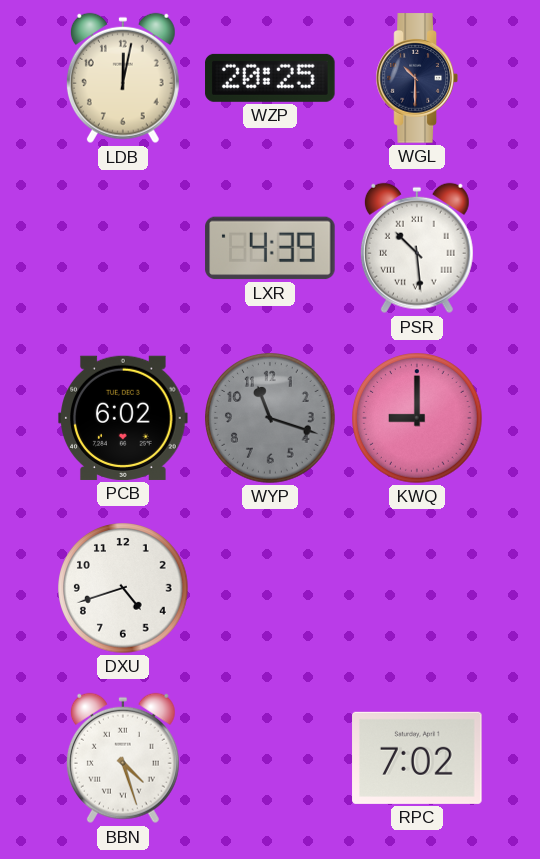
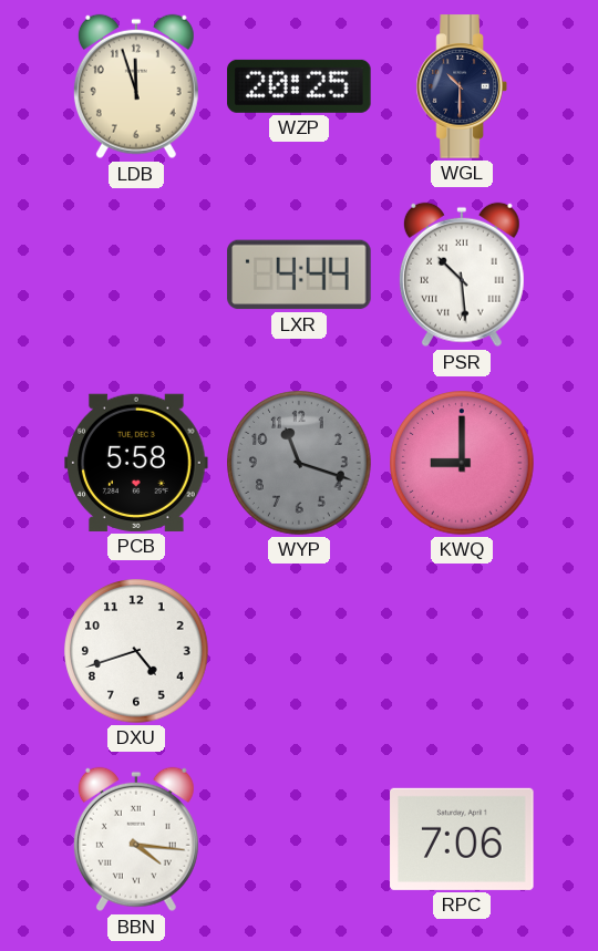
LDB: 12:02 -> 11:57
LXR: 4:39 -> 4:44
PCB: 6:02 -> 5:58
BBN: 4:27 -> 4:16
RPC: 7:02 -> 7:06
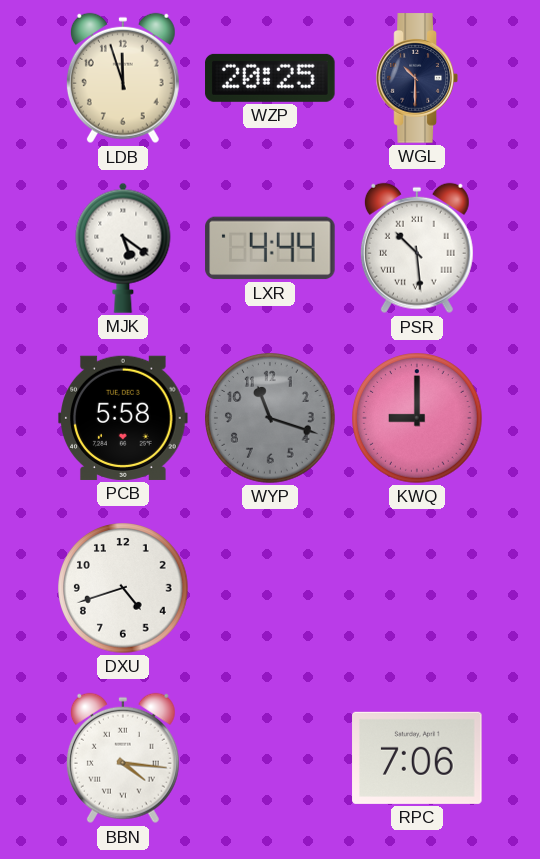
MJK: none -> 5:21
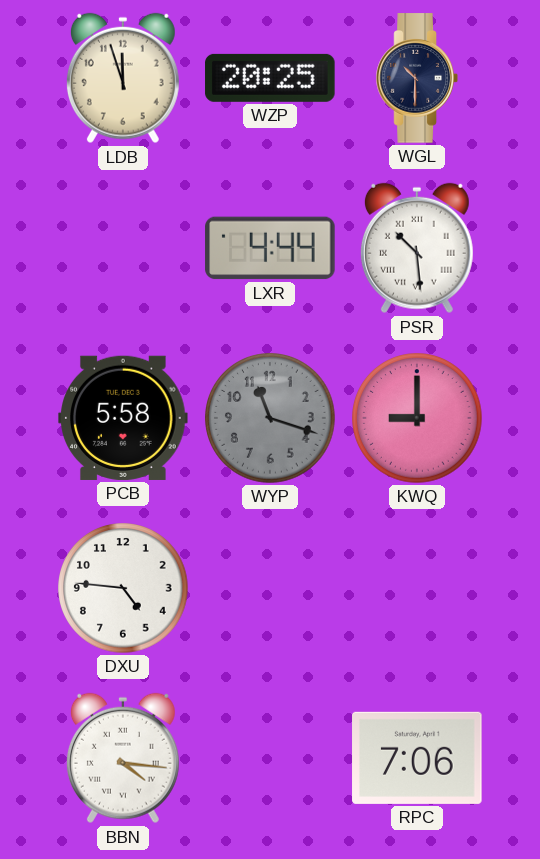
MJK: 5:21 -> none
DXU: 4:42 -> 4:46
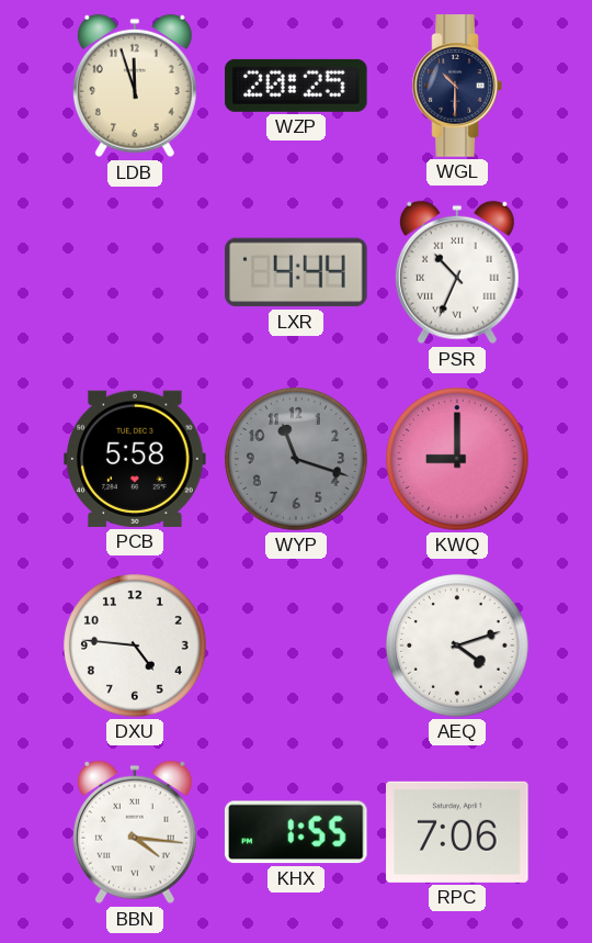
PSR: 10:29 -> 10:34
AEQ: none -> 4:12
KHX: none -> 1:55
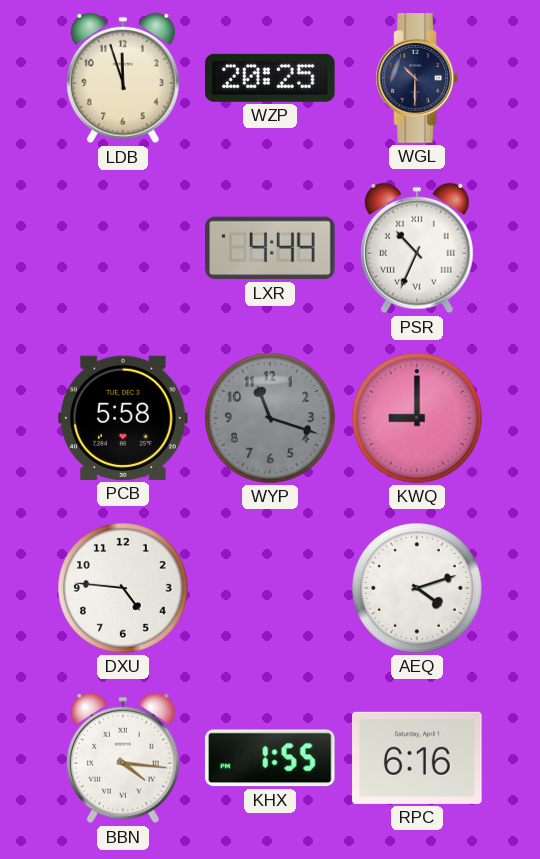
RPC: 7:06 -> 6:16
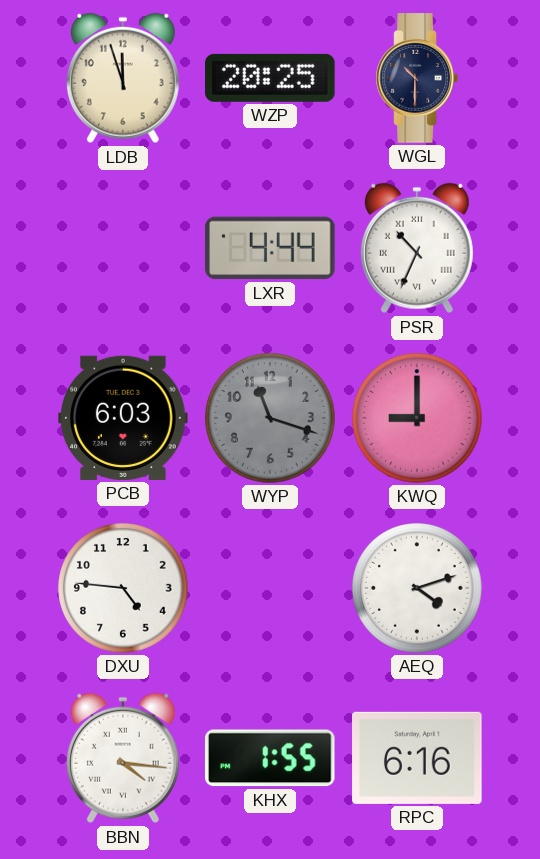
PCB: 5:58 -> 6:03
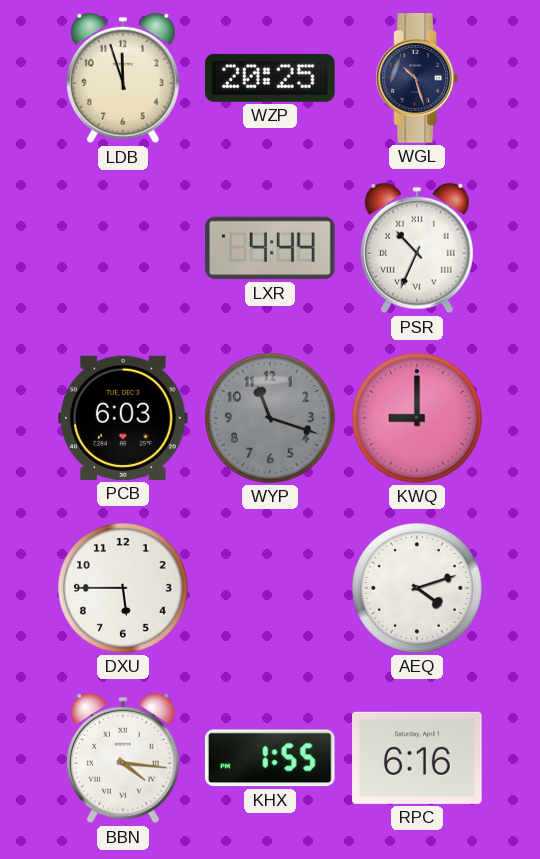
WGL: 10:30 -> 10:27
DXU: 4:46 -> 5:45
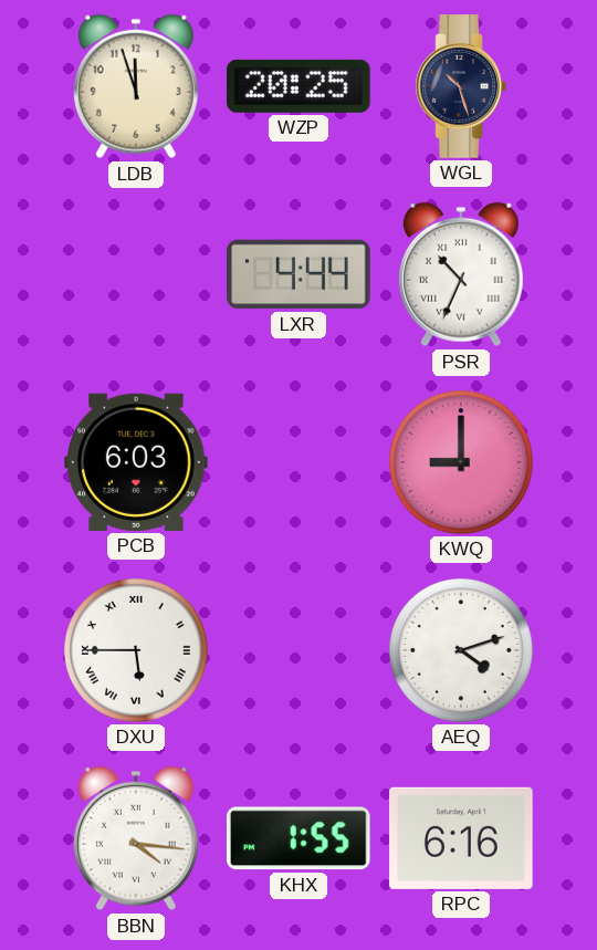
WYP: 11:18 -> none
DXU numerals: Arabic -> Roman
